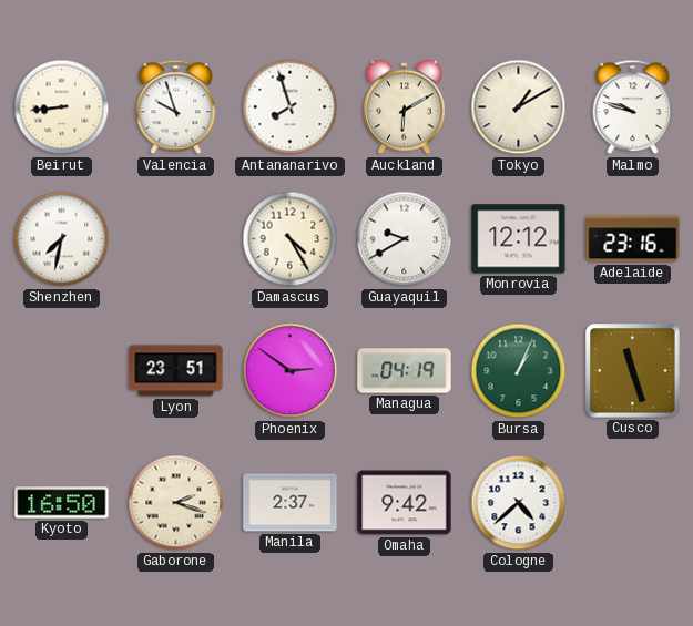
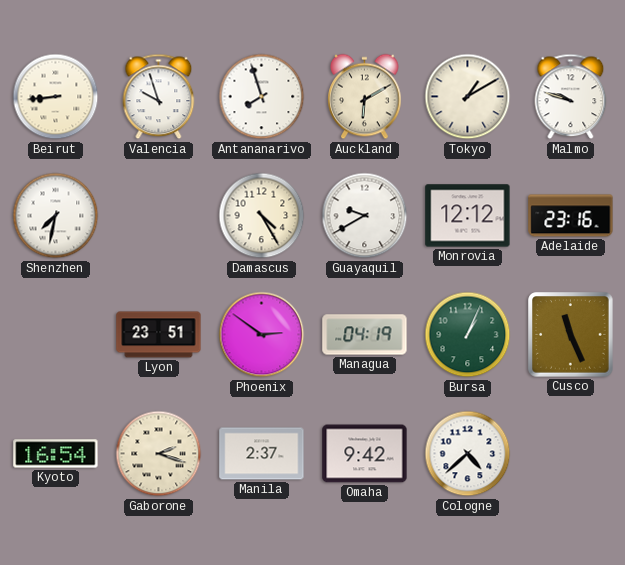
Cusco: 11:27 -> 11:26
Kyoto: 16:50 -> 16:54
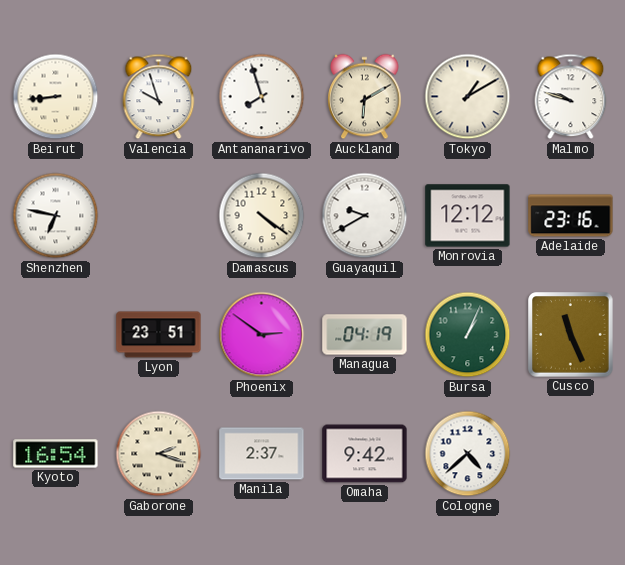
Shenzhen: 7:32 -> 6:47
Damascus: 4:25 -> 4:21
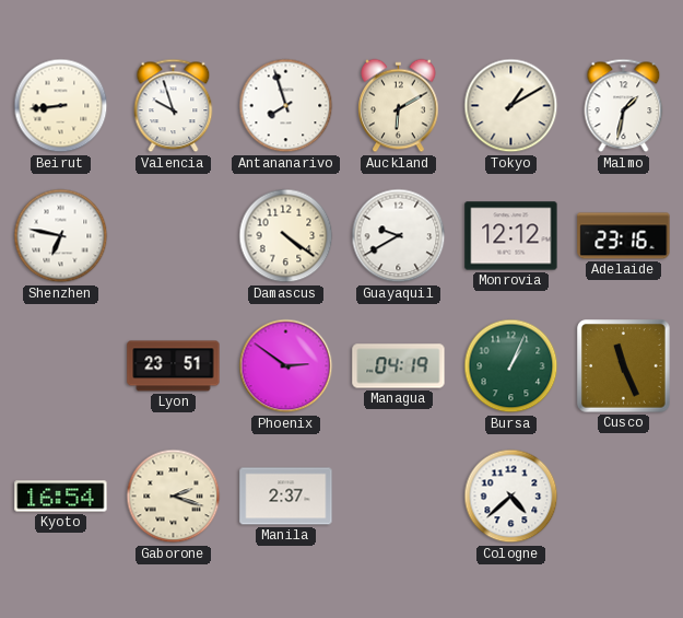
Malmo: 9:48 -> 1:32
Omaha: 9:42 -> none
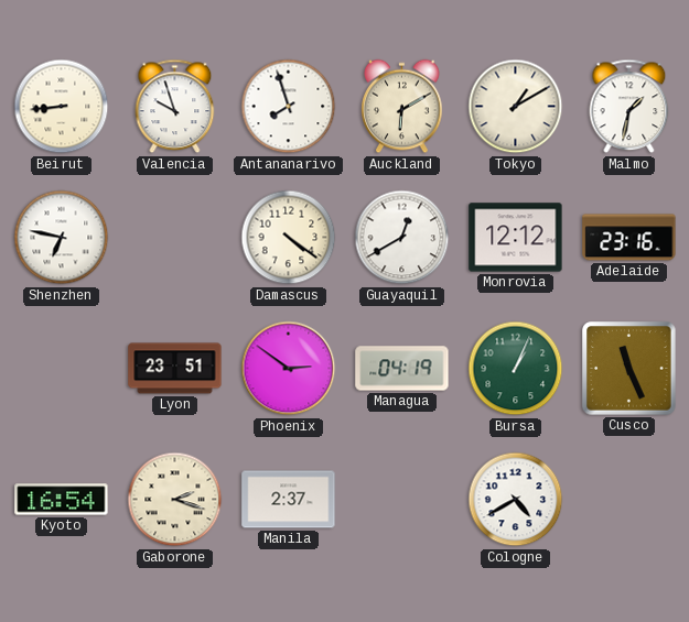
Guayaquil: 9:40 -> 12:40
Cologne: 4:38 -> 4:40
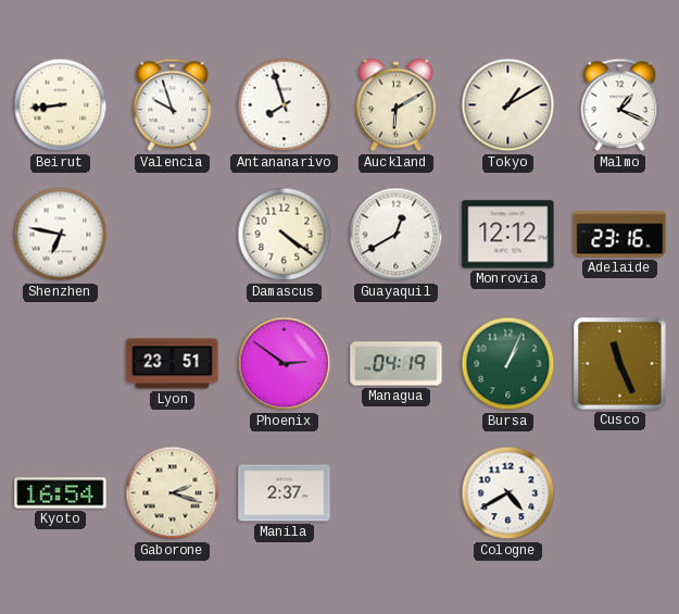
Malmo: 1:32 -> 1:19
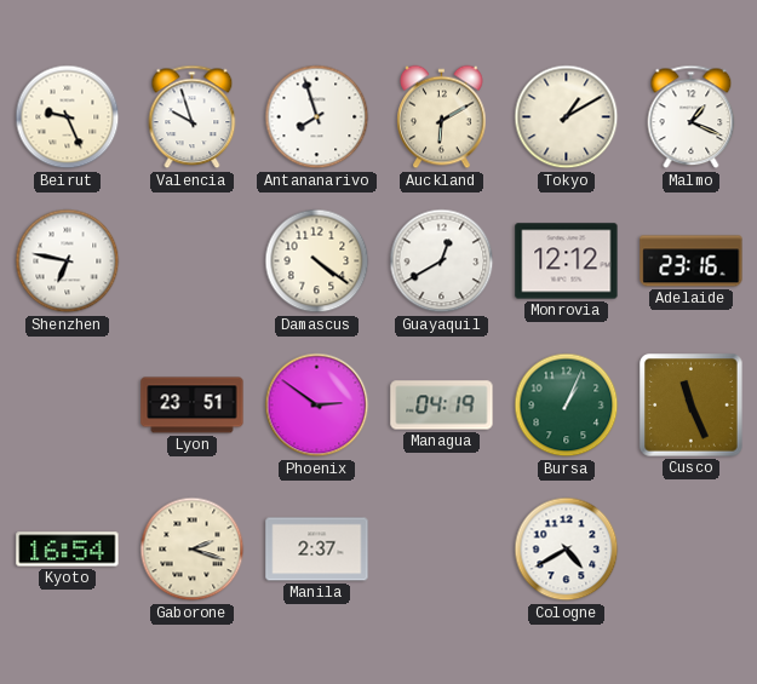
Beirut: 8:44 -> 9:26
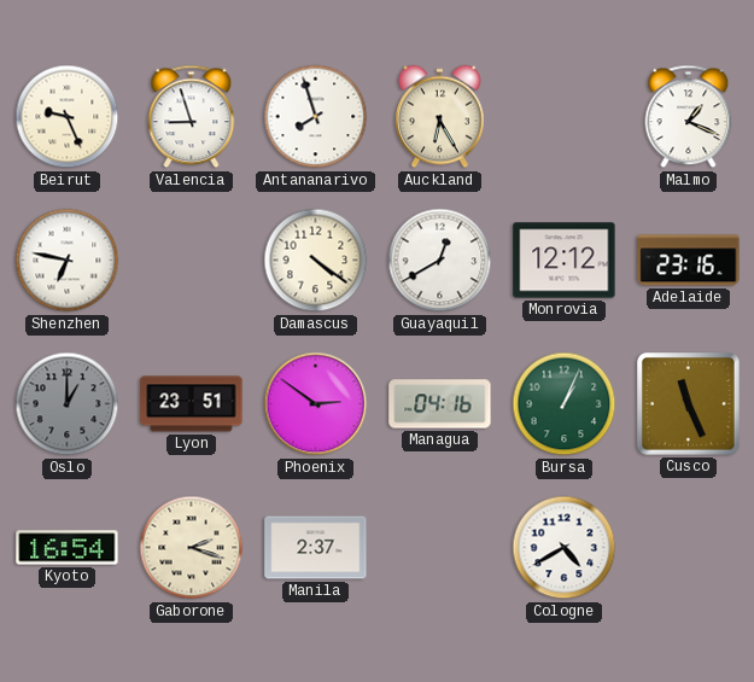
Valencia: 9:57 -> 8:57
Auckland: 6:10 -> 6:25
Tokyo: 1:10 -> none
Oslo: none -> 1:00
Managua: 04:19 -> 04:16
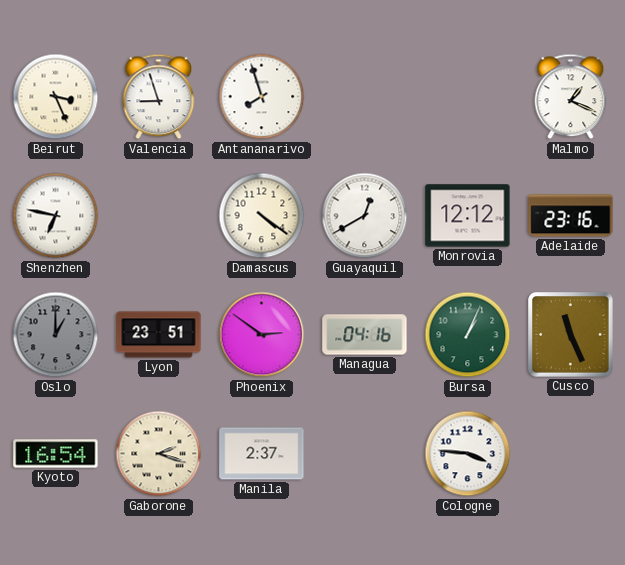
Beirut: 9:26 -> 3:26
Auckland: 6:25 -> none
Cologne: 4:40 -> 3:46
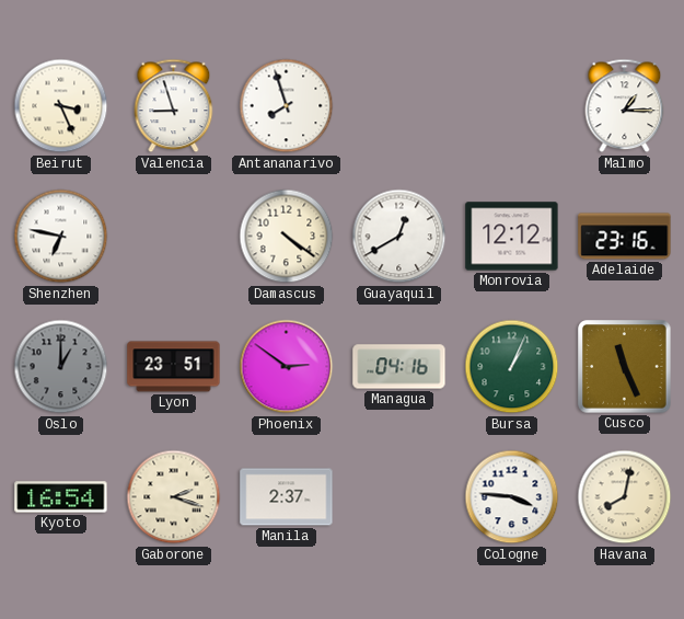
Malmo: 1:19 -> 1:15
Havana: none -> 8:02
